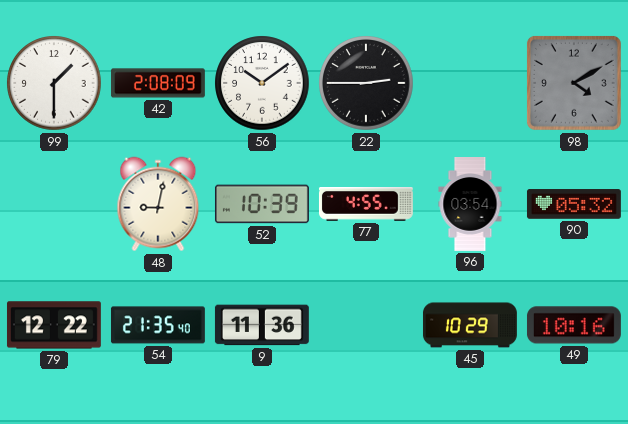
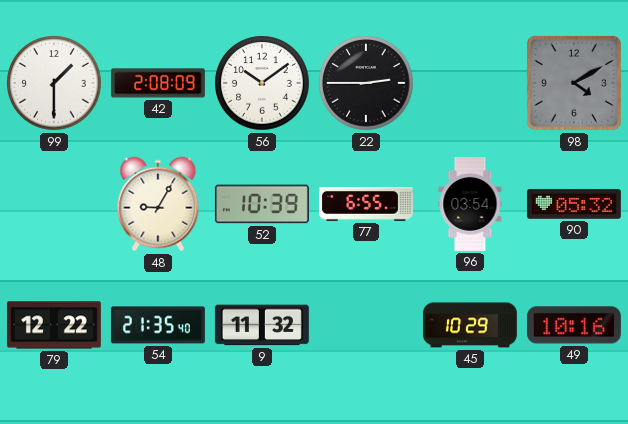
48: 9:02 -> 9:05
77: 4:55 -> 6:55
9: 11:36 -> 11:32
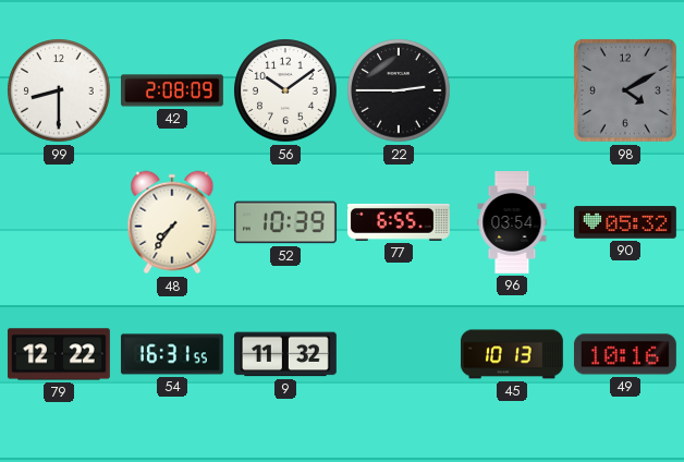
99: 1:30 -> 8:30
48: 9:05 -> 7:36
54: 21:35 -> 16:31
45: 10:29 -> 10:13
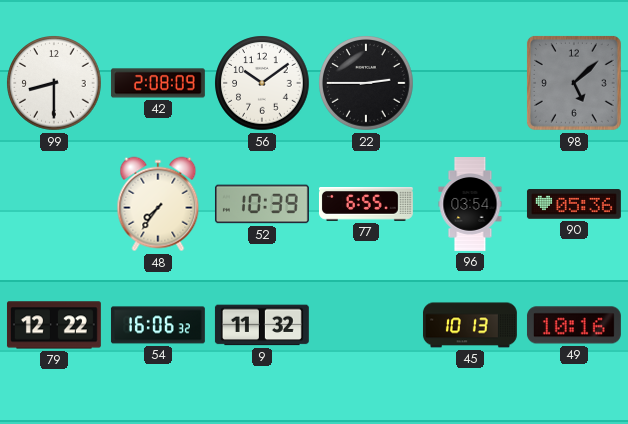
98: 4:10 -> 5:08
90: 05:32 -> 05:36
54: 16:31 -> 16:06
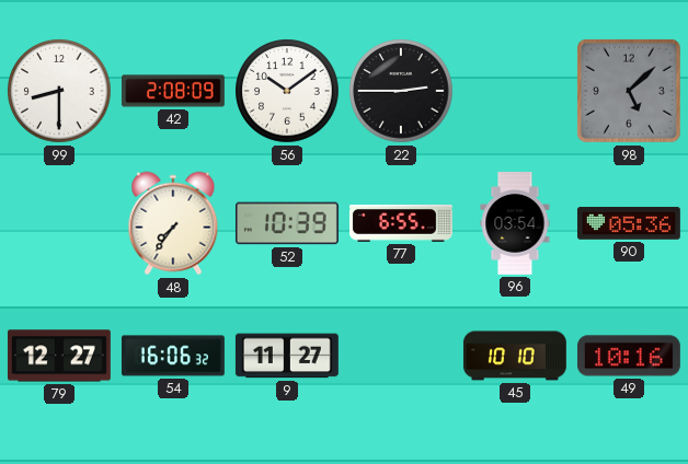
79: 12:22 -> 12:27
9: 11:32 -> 11:27
45: 10:13 -> 10:10
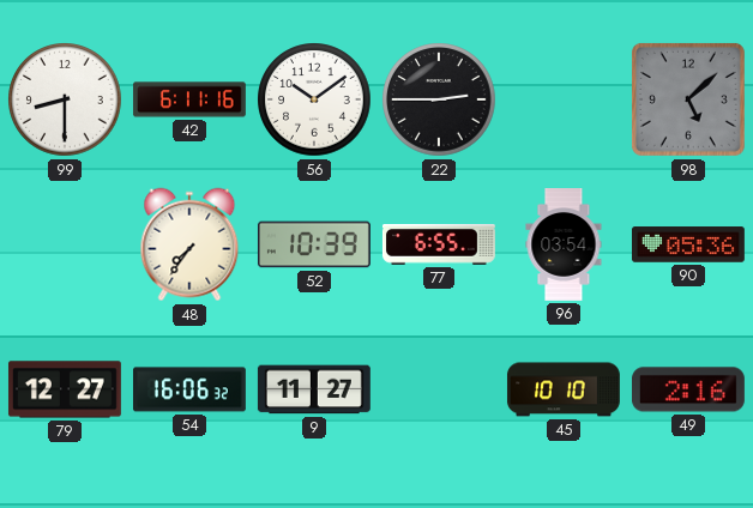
42: 2:08 -> 6:11
49: 10:16 -> 2:16
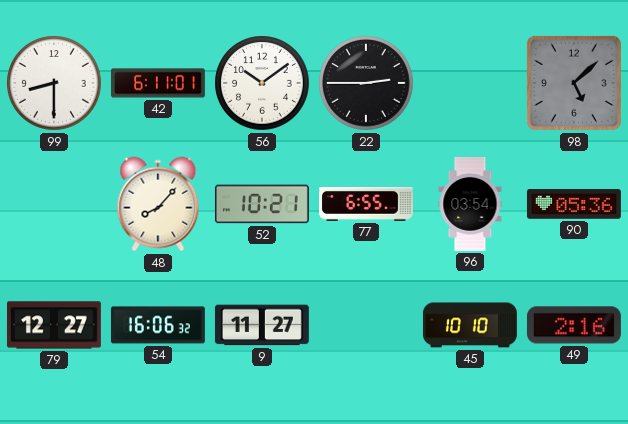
42: 6:11:16 -> 6:11:01
48: 7:36 -> 8:07
52: 10:39 -> 10:21
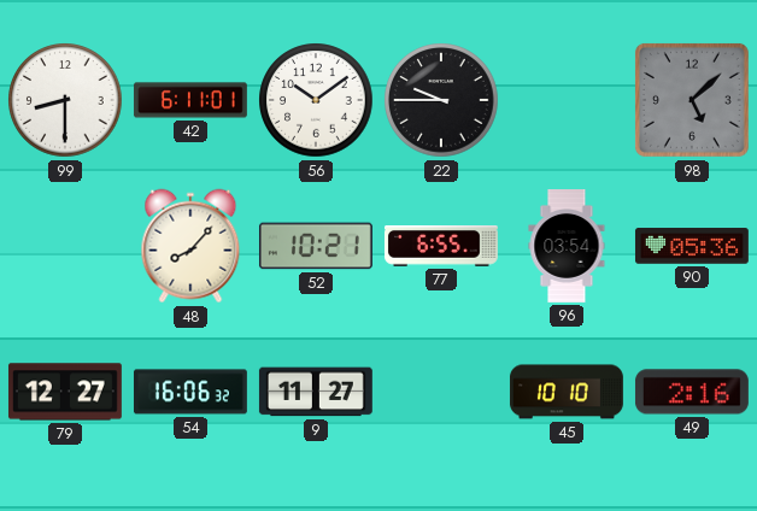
22: 2:45 -> 9:45
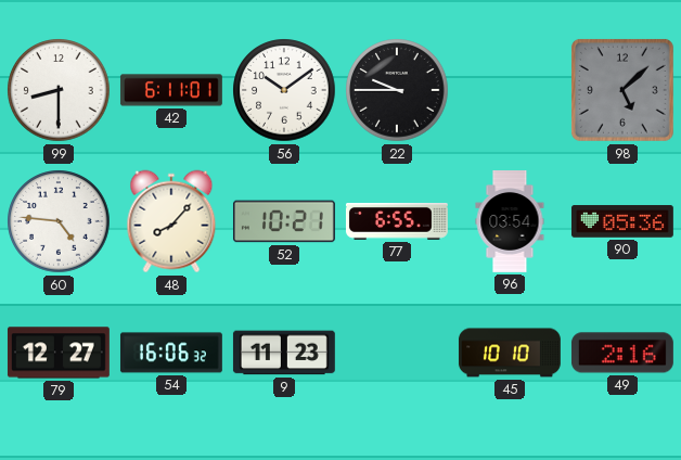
60: none -> 4:46
9: 11:27 -> 11:23
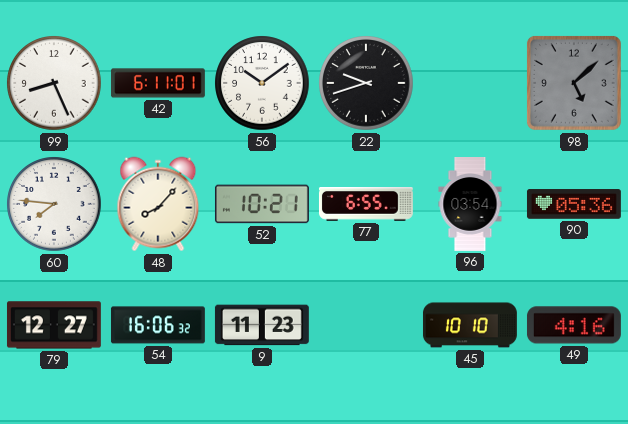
99: 8:30 -> 8:26
22: 9:45 -> 9:42
60: 4:46 -> 7:46
49: 2:16 -> 4:16
